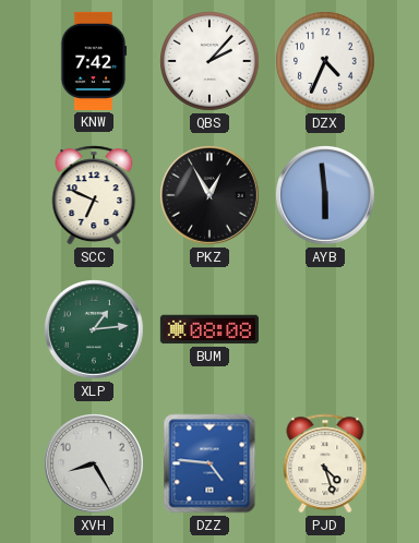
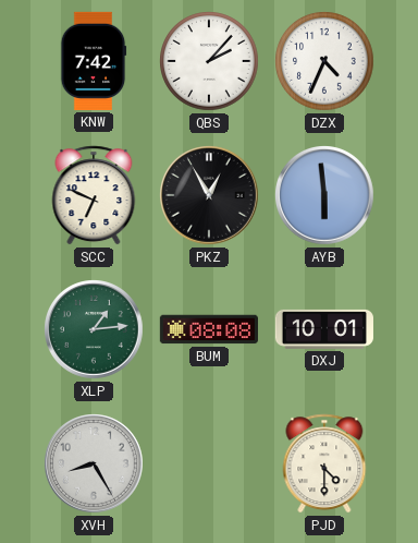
DXJ: none -> 10:01
DZZ: 4:46 -> none
PJD: 4:27 -> 4:30
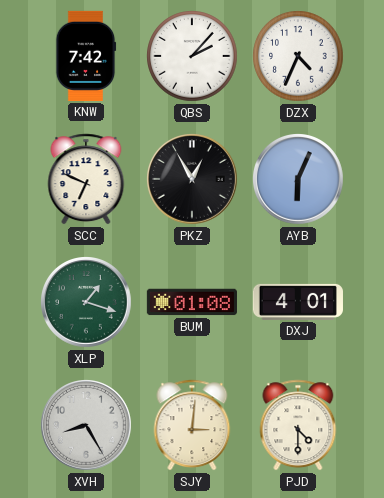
AYB: 5:59 -> 6:04
XLP: 1:14 -> 1:18
BUM: 08:08 -> 01:08
DXJ: 10:01 -> 4:01
SJY: none -> 3:01
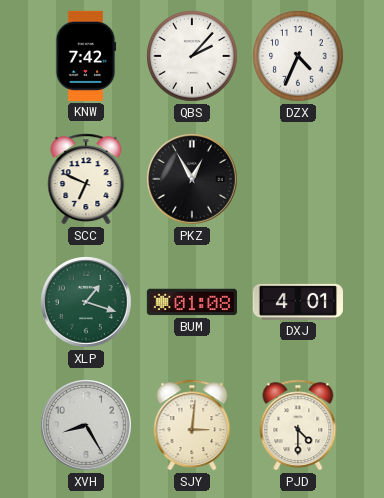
AYB: 6:04 -> none
